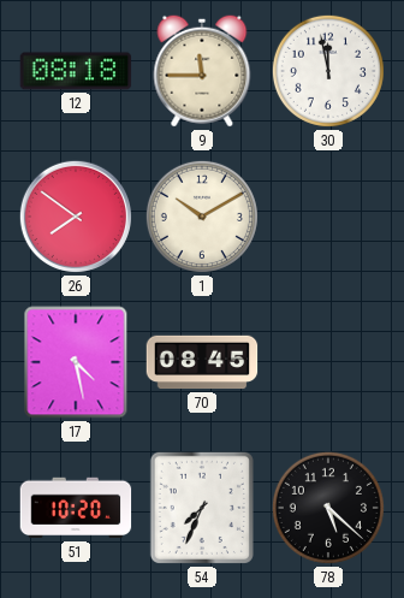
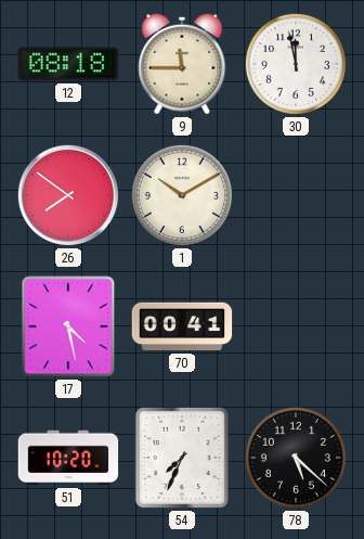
70: 08:45 -> 00:41
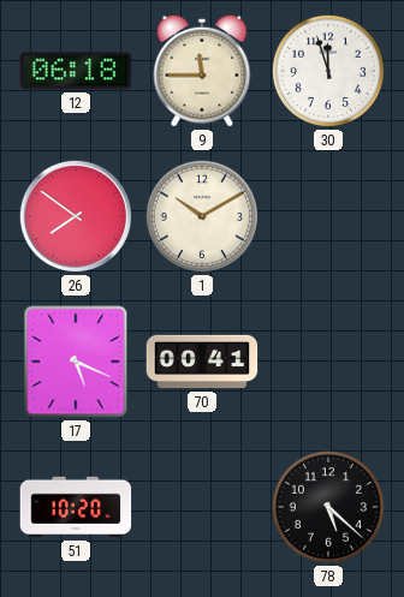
12: 08:18 -> 06:18
30: 11:58 -> 11:57
17: 4:28 -> 5:19
54: 7:34 -> none
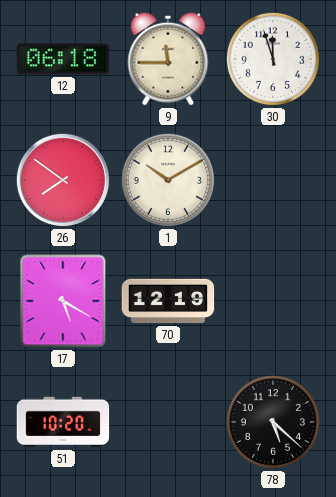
17: 5:19 -> 5:20
70: 00:41 -> 12:19
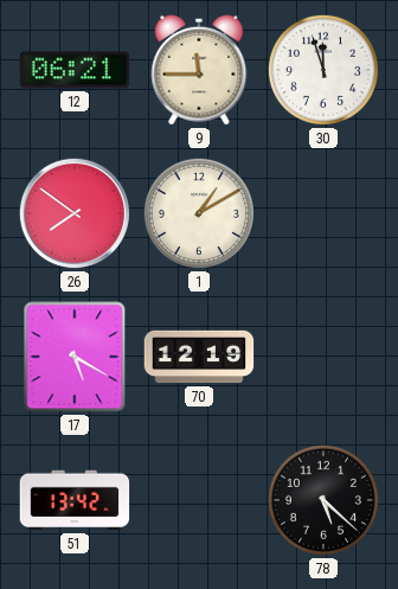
12: 06:18 -> 06:21
1: 10:10 -> 1:10
51: 10:20 -> 13:42
